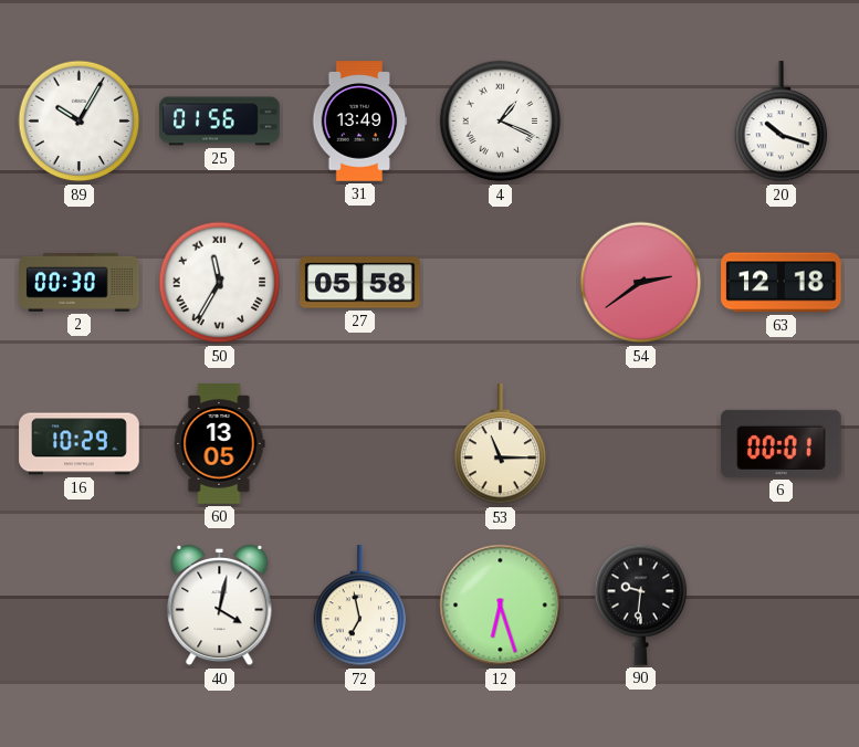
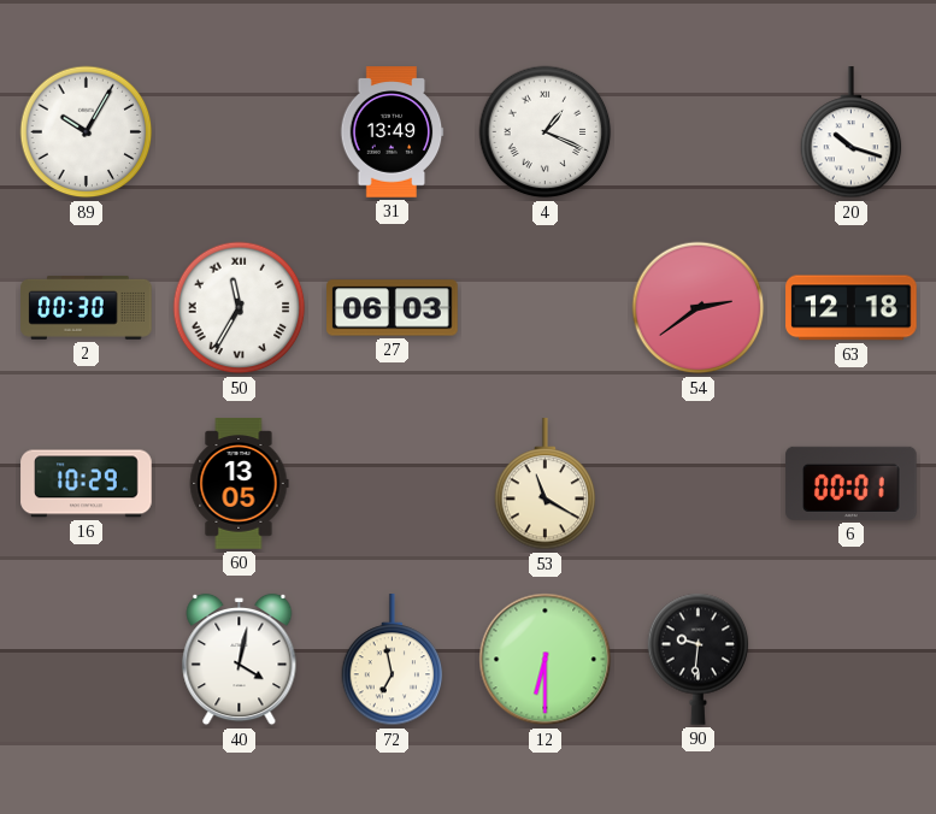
25: 01:56 -> none
27: 05:58 -> 06:03
53: 11:15 -> 11:20
12: 6:27 -> 6:30
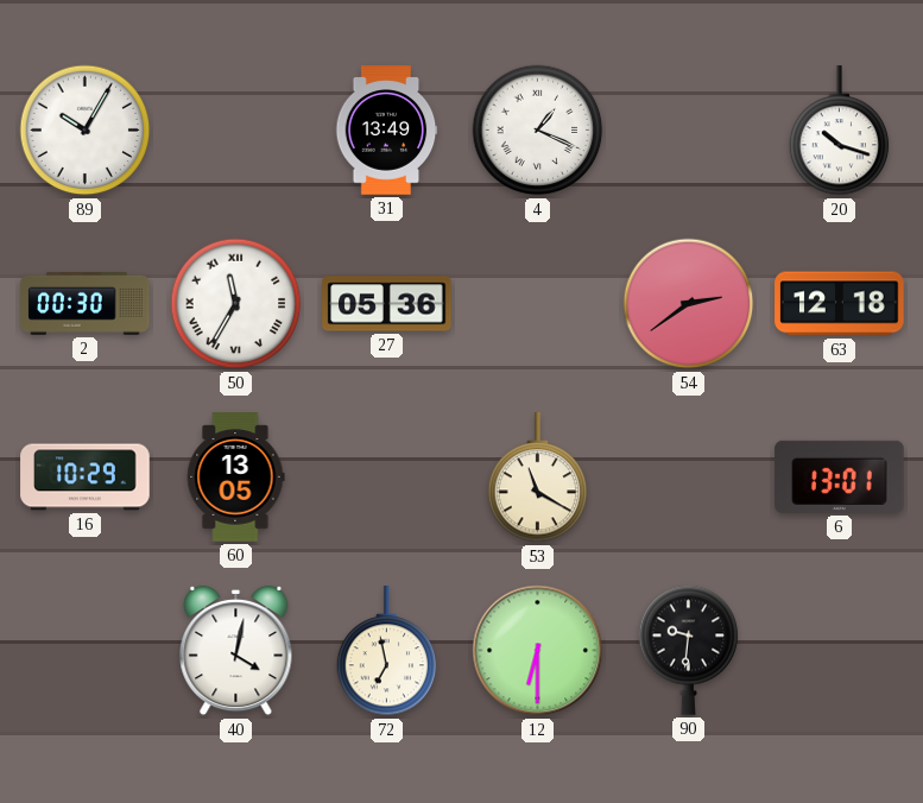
27: 06:03 -> 05:36
6: 00:01 -> 13:01
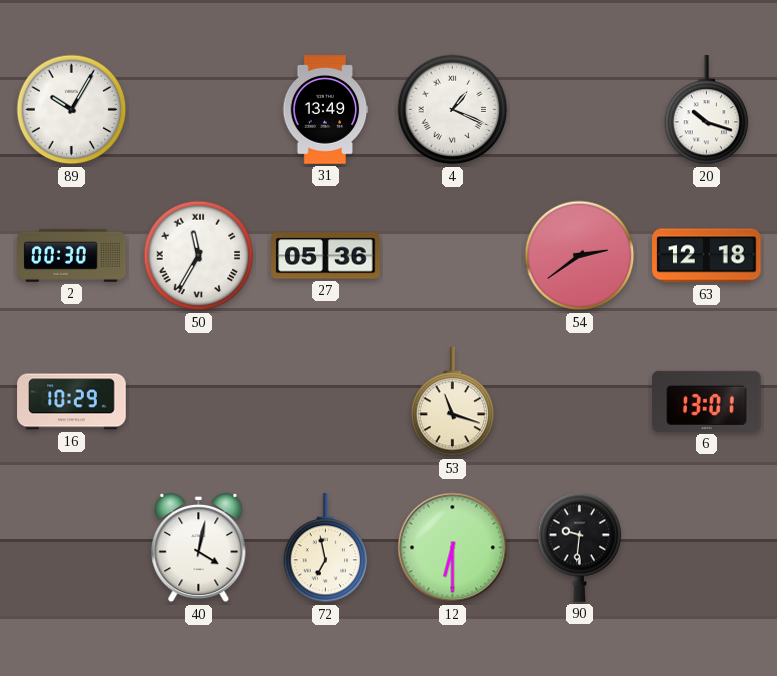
60: 13:05 -> none
53: 11:20 -> 11:18
